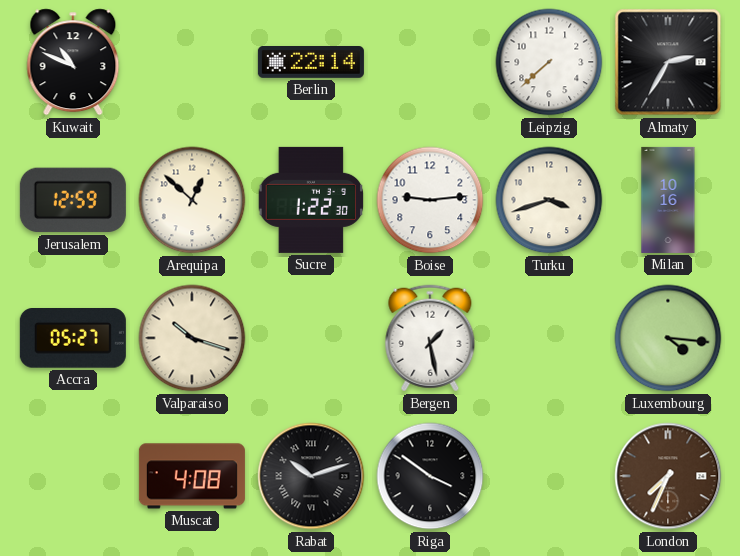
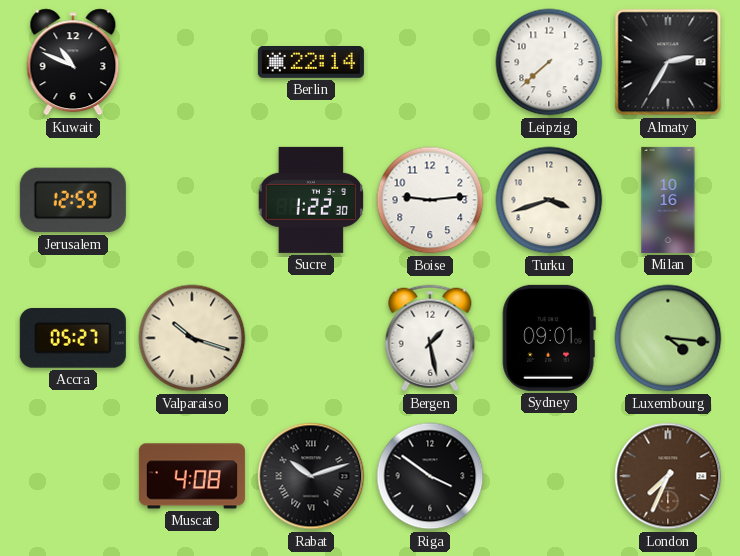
Arequipa: 12:52 -> none
Sydney: none -> 09:01
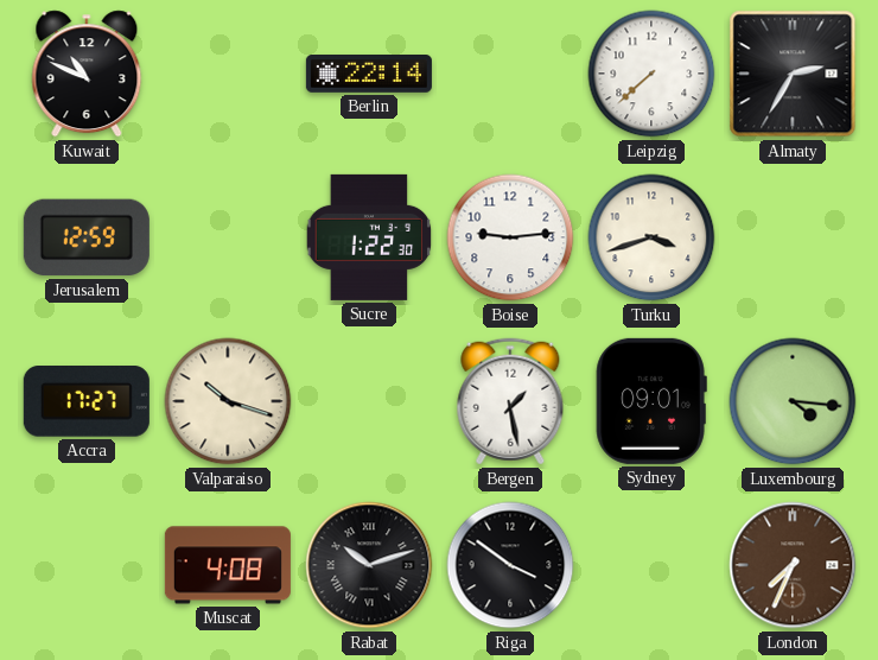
Milan: 10:16 -> none
Accra: 05:27 -> 17:27
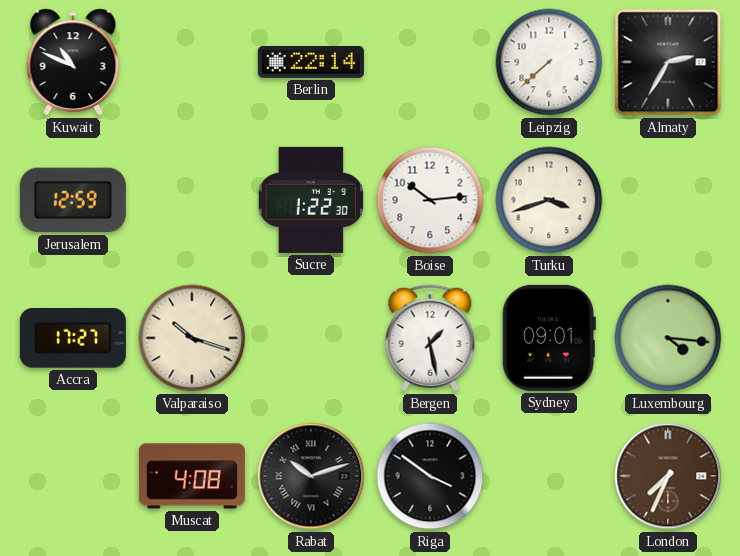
Boise: 9:14 -> 10:14
